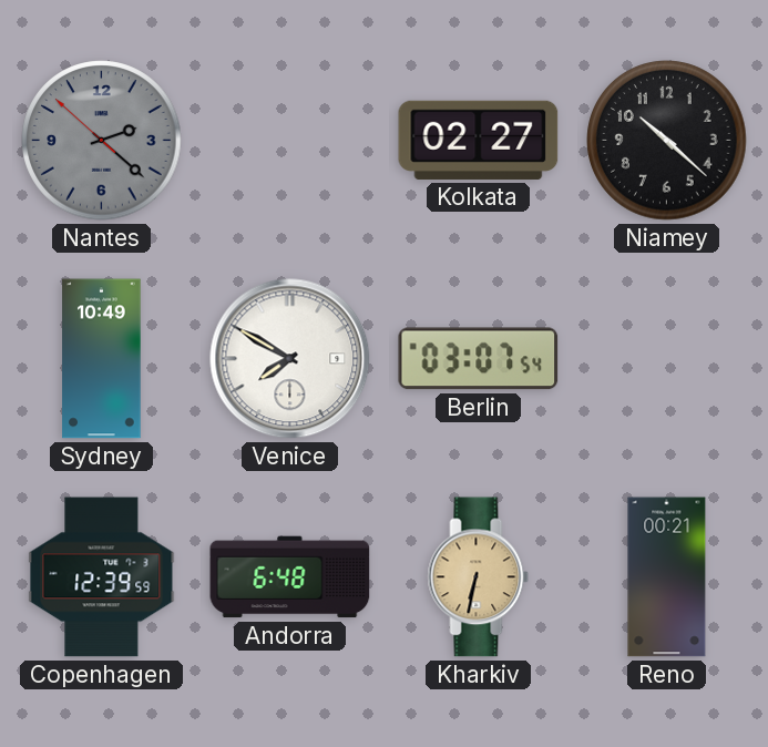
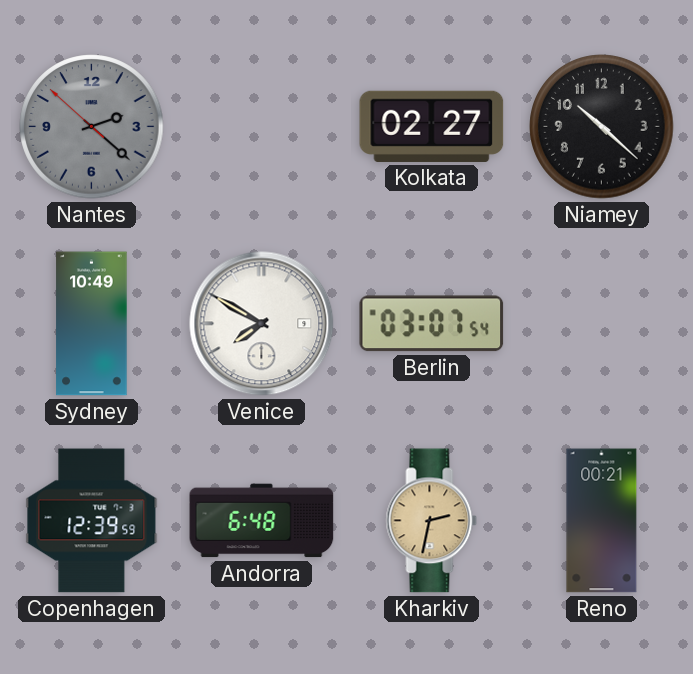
Kharkiv: 6:32 -> 2:32
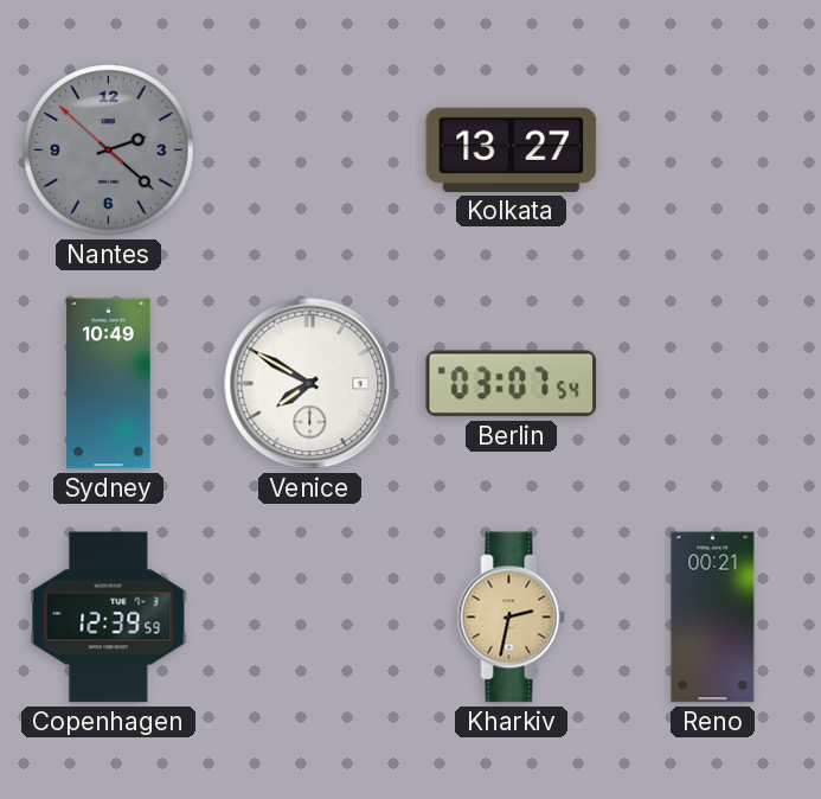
Kolkata: 02:27 -> 13:27
Niamey: 10:22 -> none
Andorra: 6:48 -> none
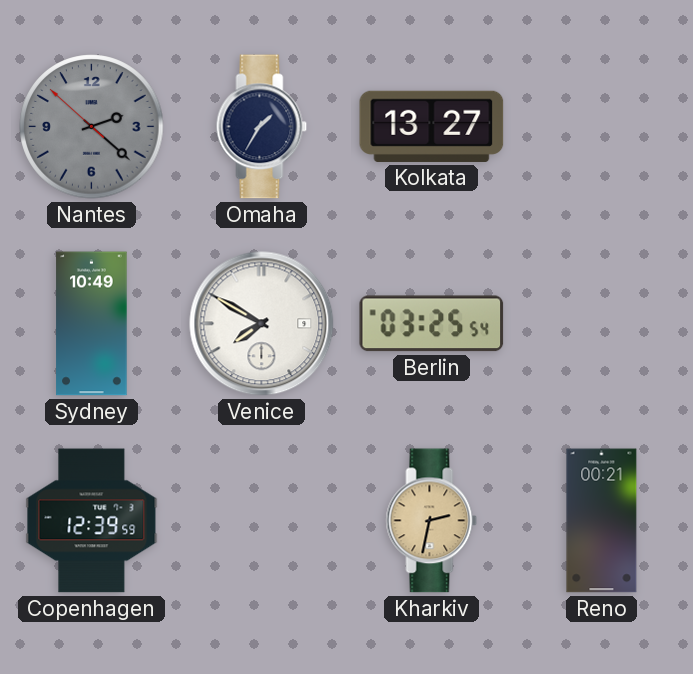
Omaha: none -> 1:35
Berlin: 03:07 -> 03:25
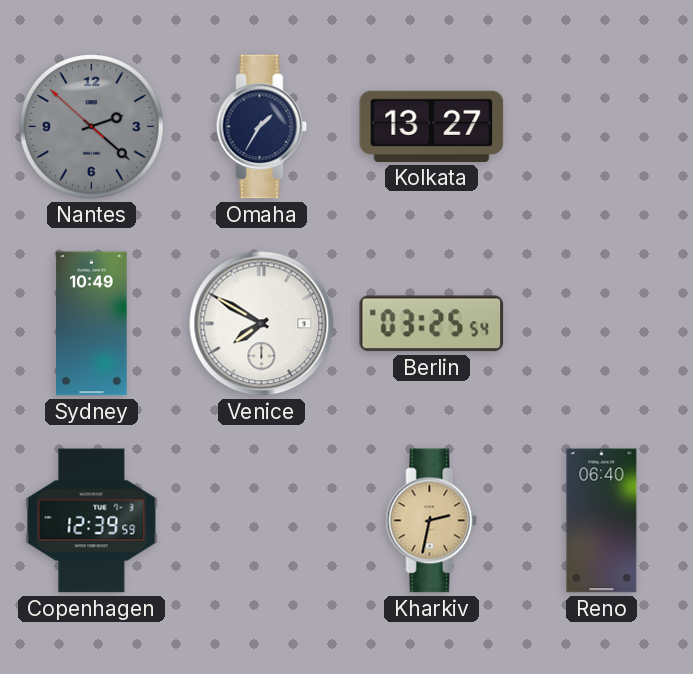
Reno: 00:21 -> 06:40
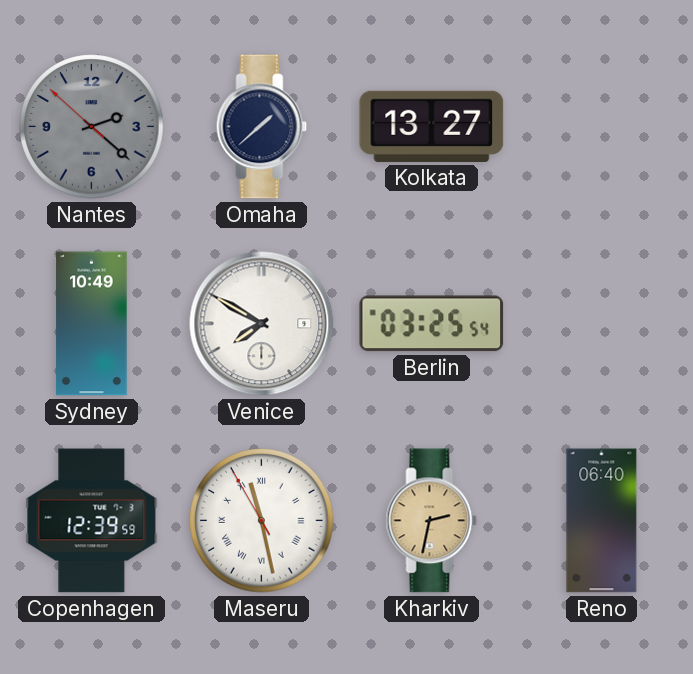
Omaha: 1:35 -> 1:38
Maseru: none -> 11:27
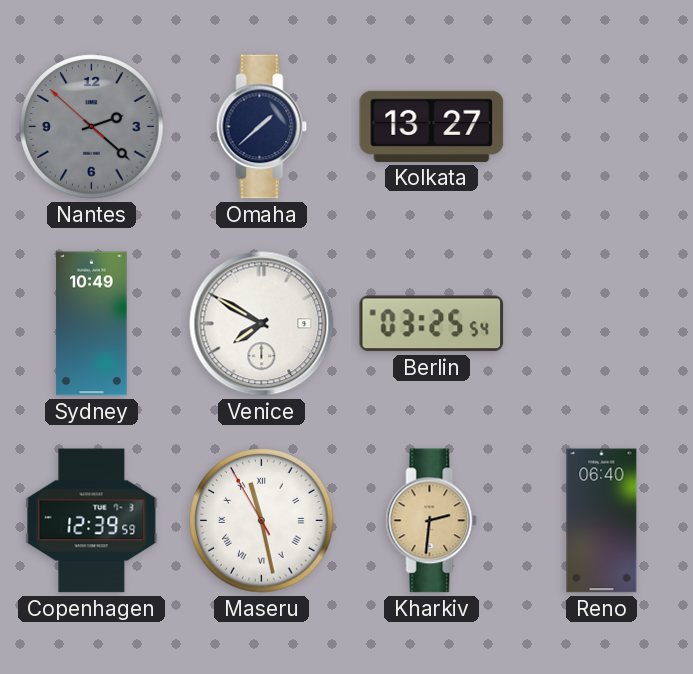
Kharkiv: 2:32 -> 2:31
